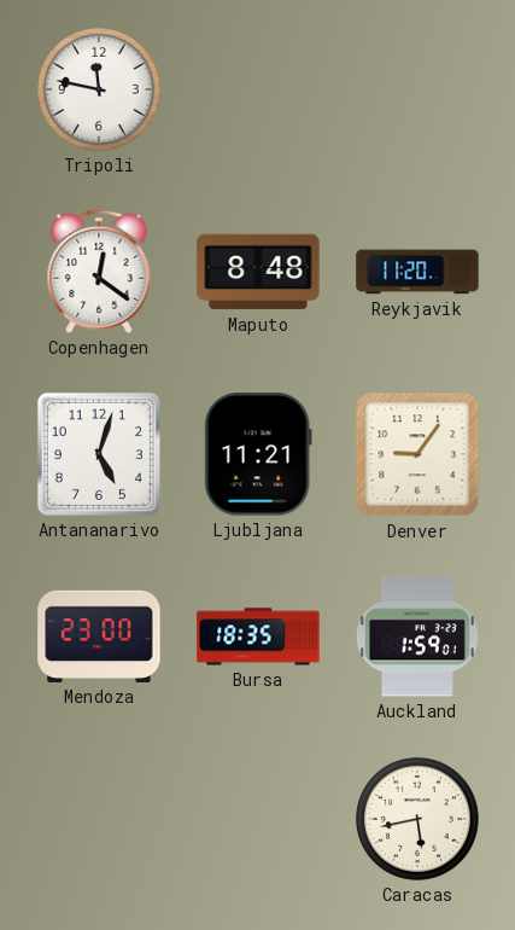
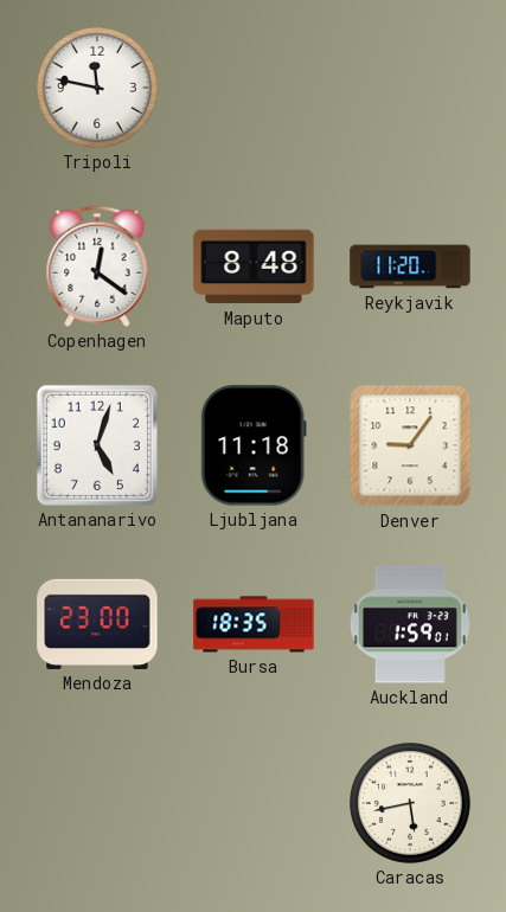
Ljubljana: 11:21 -> 11:18
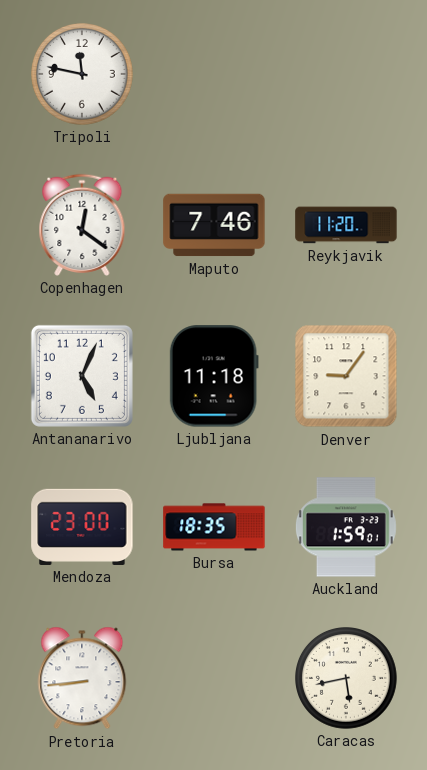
Maputo: 8:48 -> 7:46
Antananarivo: 5:03 -> 5:04
Pretoria: none -> 8:44
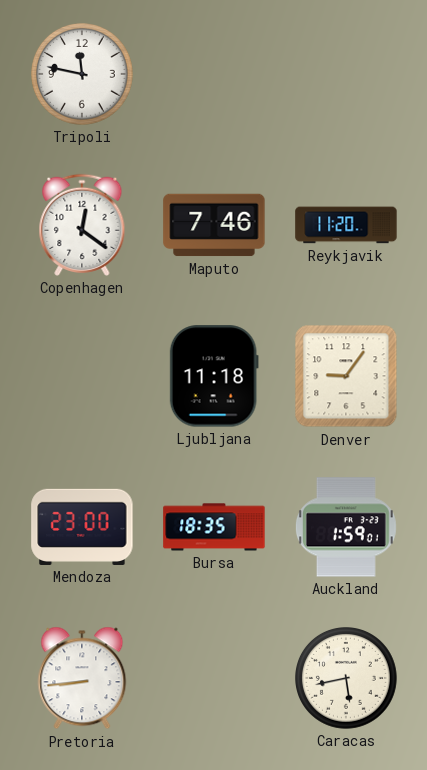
Antananarivo: 5:04 -> none
